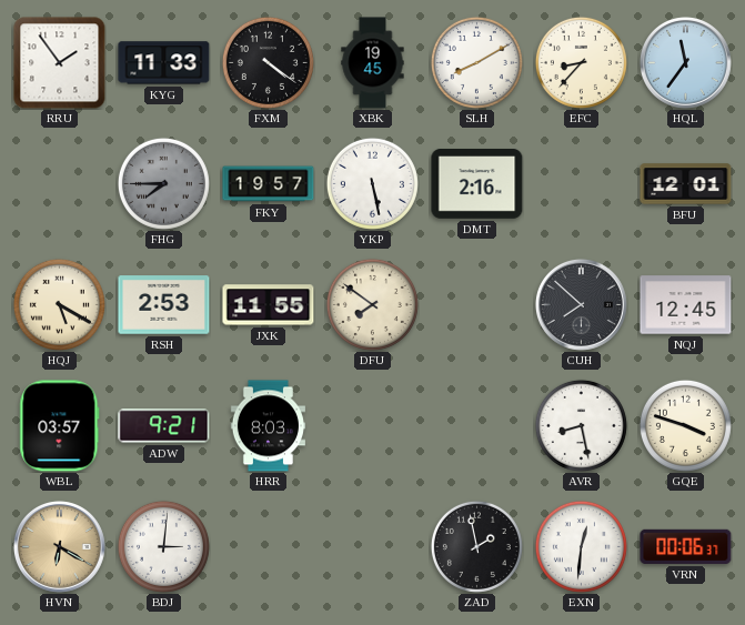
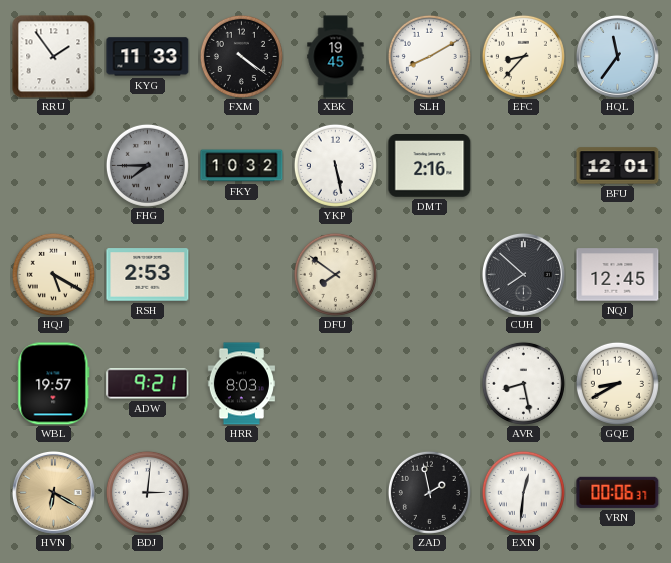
FKY: 19:57 -> 10:32
JXK: 11:55 -> none
WBL: 03:57 -> 19:57
GQE: 3:48 -> 8:40
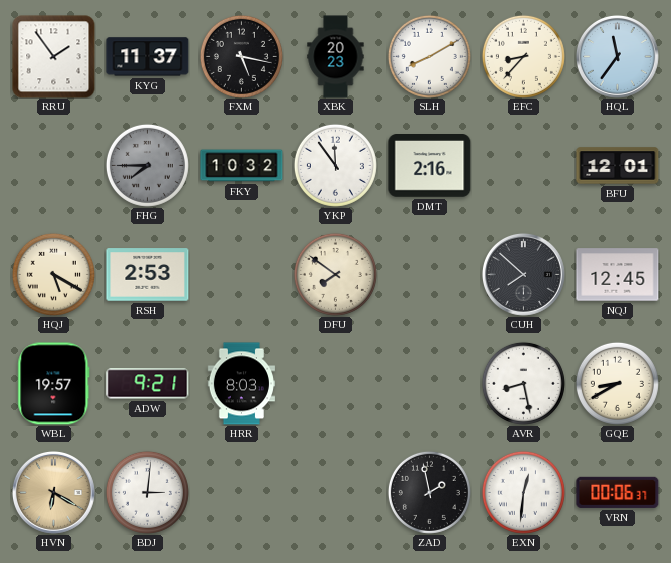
KYG: 11:33 -> 11:37
FXM: 4:21 -> 5:17
XBK: 19:45 -> 20:23
YKP: 5:28 -> 11:54
